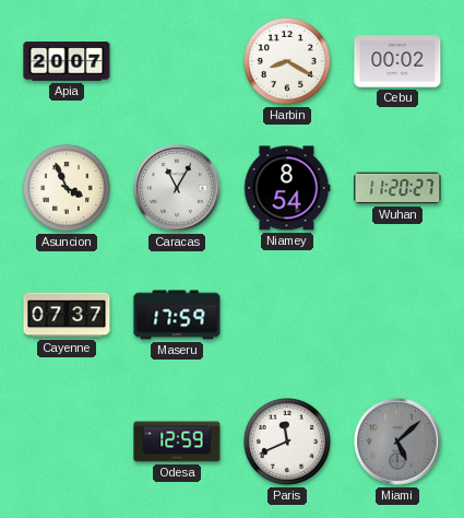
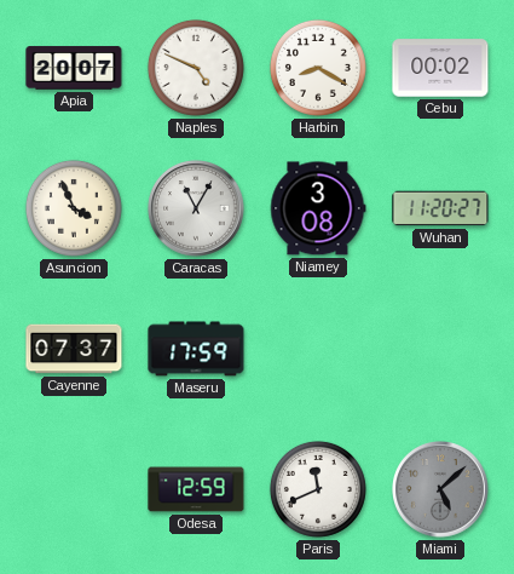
Naples: none -> 4:49
Niamey: 8:54 -> 3:08
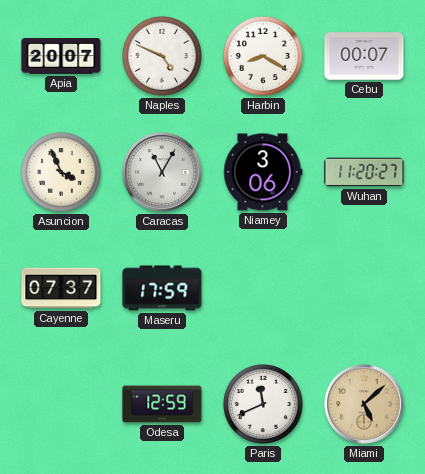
Cebu: 00:02 -> 00:07
Niamey: 3:08 -> 3:06
Miami dial: grey -> champagne
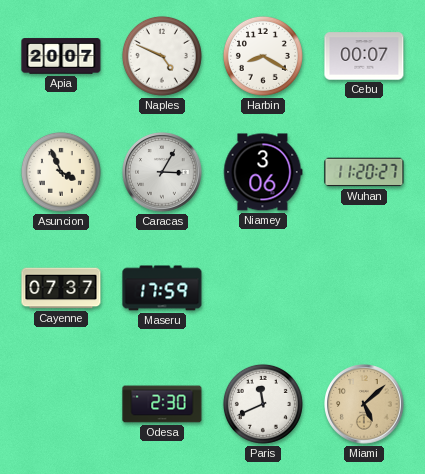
Caracas: 11:05 -> 3:05
Odesa: 12:59 -> 2:30
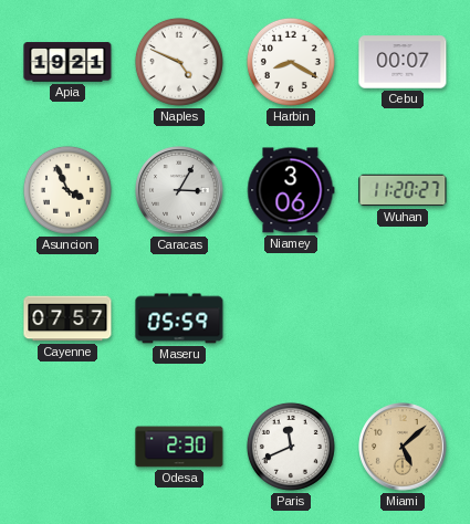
Apia: 20:07 -> 19:21
Cayenne: 07:37 -> 07:57
Maseru: 17:59 -> 05:59
